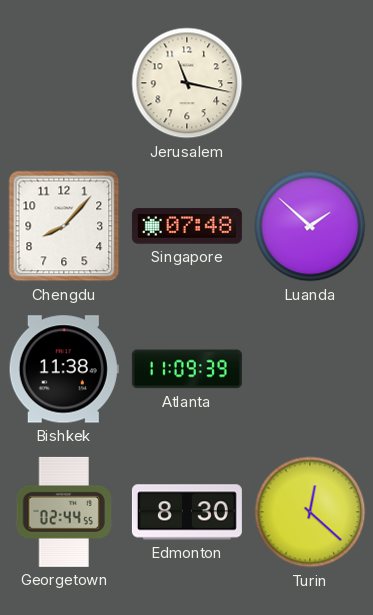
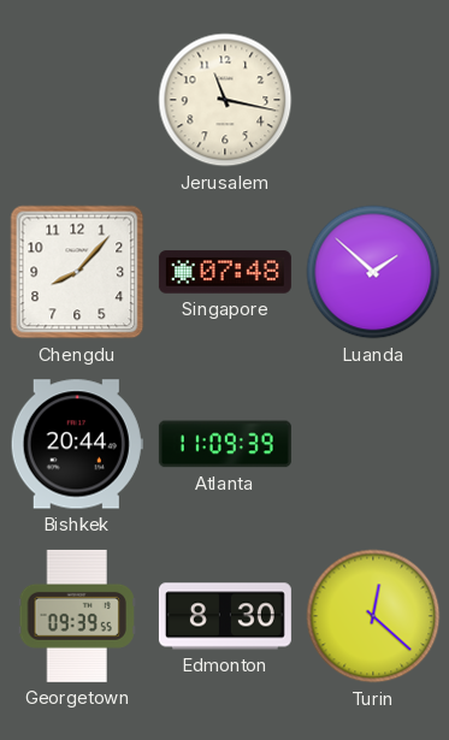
Bishkek: 11:38 -> 20:44
Georgetown: 02:44 -> 09:39
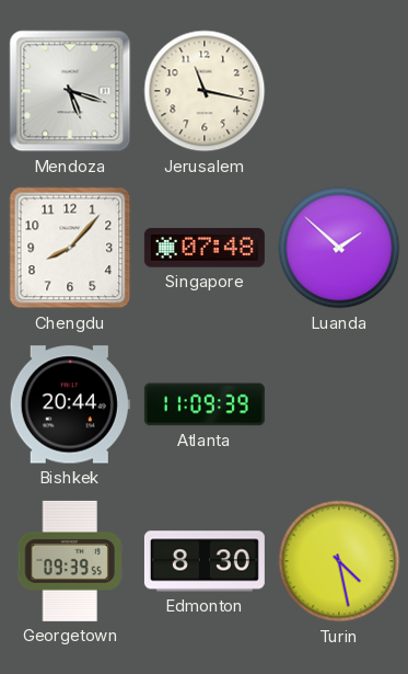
Mendoza: none -> 5:18
Turin: 12:22 -> 4:28
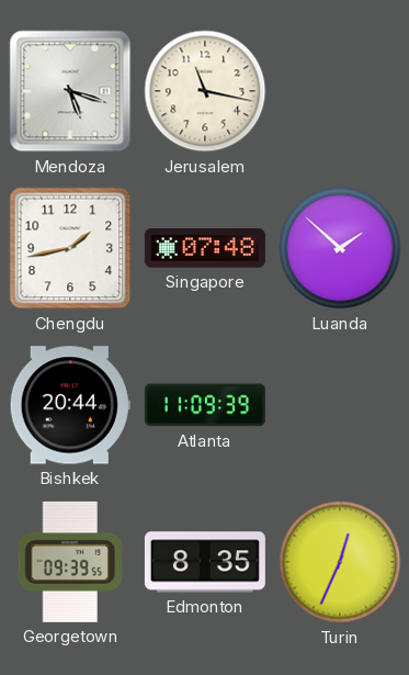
Chengdu: 8:07 -> 1:43
Edmonton: 8:30 -> 8:35
Turin: 4:28 -> 12:34
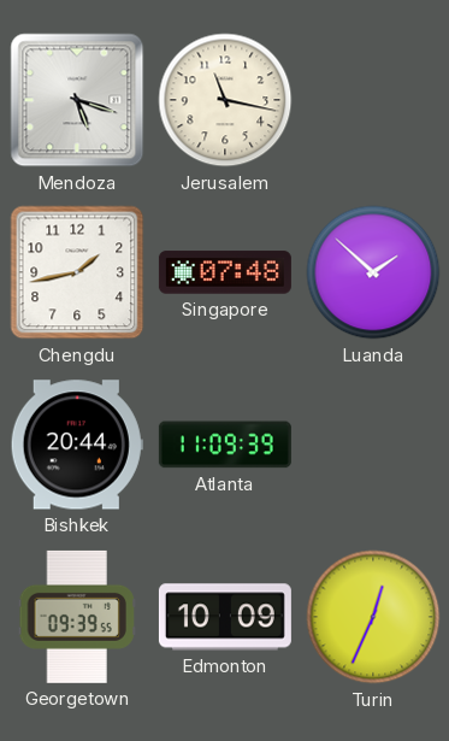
Edmonton: 8:35 -> 10:09
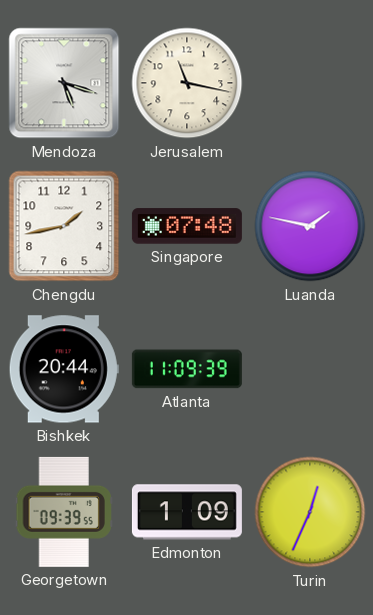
Luanda: 1:52 -> 1:47
Edmonton: 10:09 -> 1:09
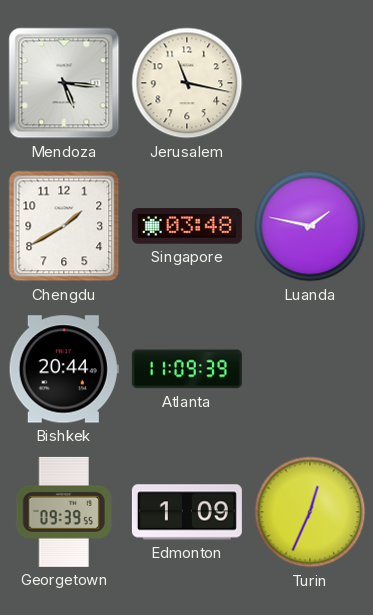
Mendoza: 5:18 -> 5:16
Chengdu: 1:43 -> 1:40
Singapore: 07:48 -> 03:48
